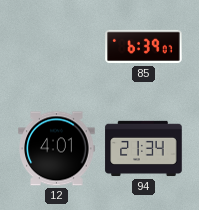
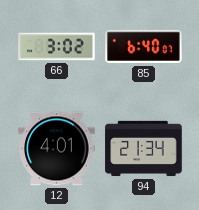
66: none -> 3:02
85: 6:39 -> 6:40
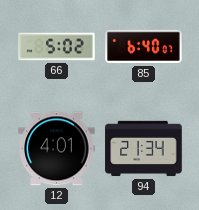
66: 3:02 -> 5:02
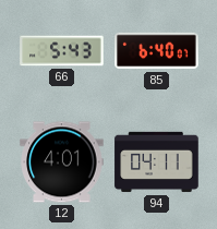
66: 5:02 -> 5:43
94: 21:34 -> 04:11
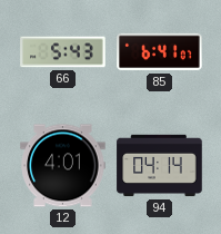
85: 6:40 -> 6:41
94: 04:11 -> 04:14
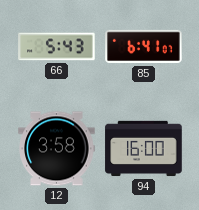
12: 4:01 -> 3:58
94: 04:14 -> 16:00
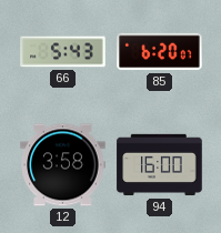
85: 6:41 -> 6:20
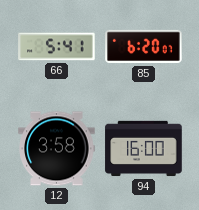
66: 5:43 -> 5:41
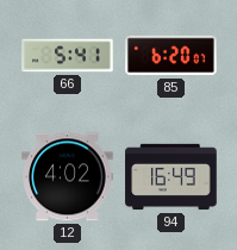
12: 3:58 -> 4:02
94: 16:00 -> 16:49
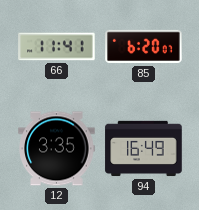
66: 5:41 -> 11:41
12: 4:02 -> 3:35
